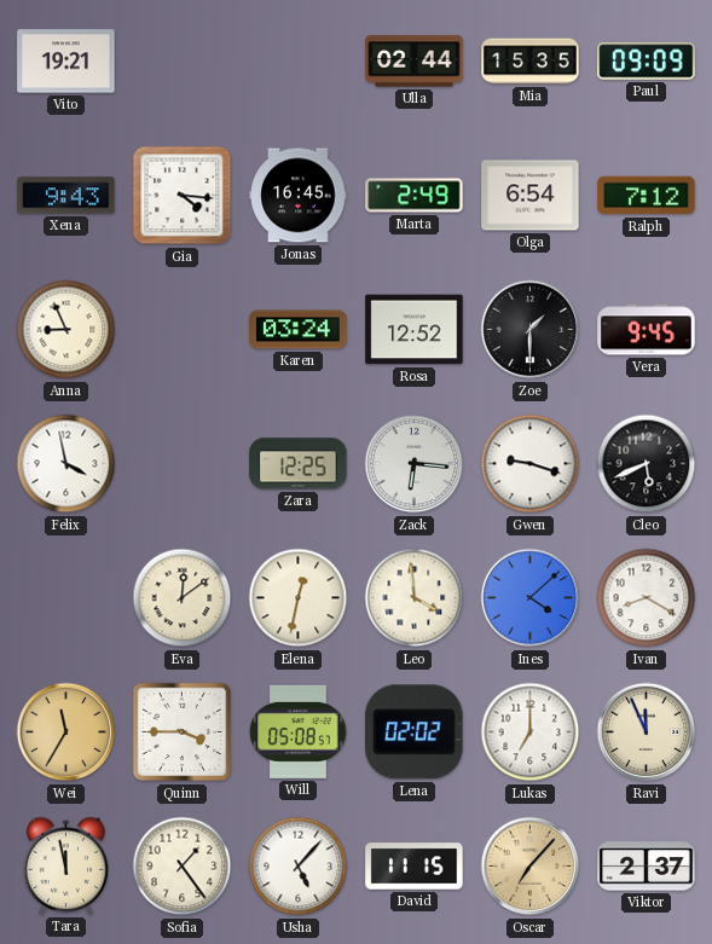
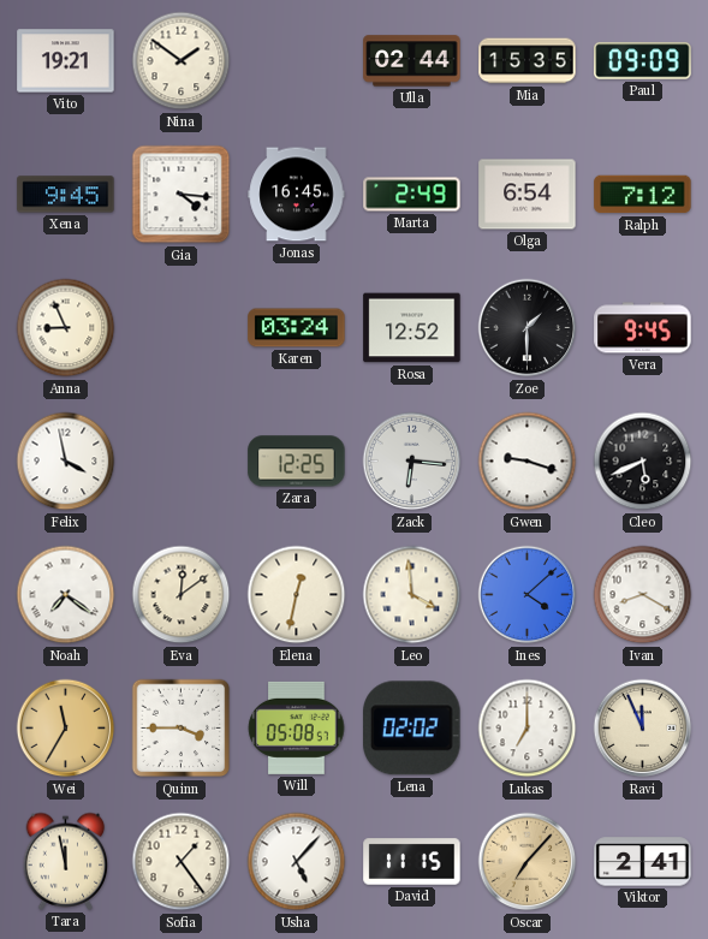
Nina: none -> 1:51
Xena: 9:43 -> 9:45
Noah: none -> 7:21
Viktor: 2:37 -> 2:41
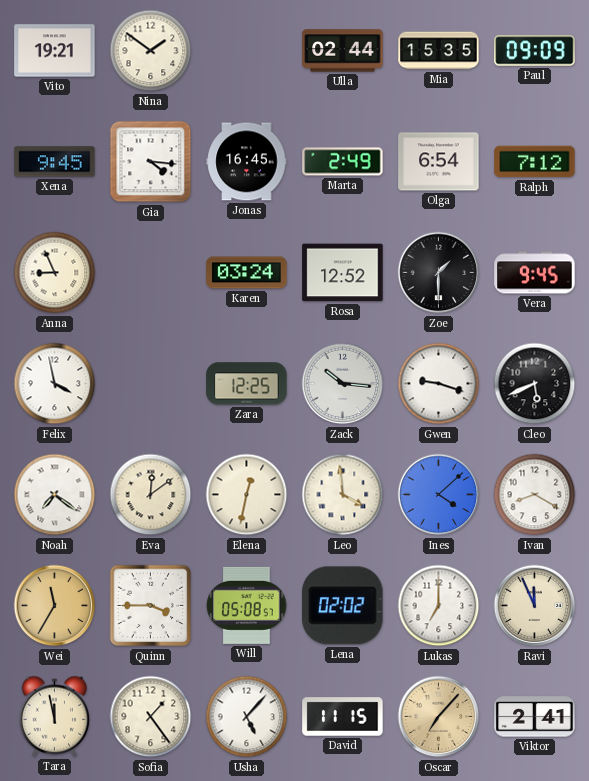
Zack: 6:16 -> 10:16
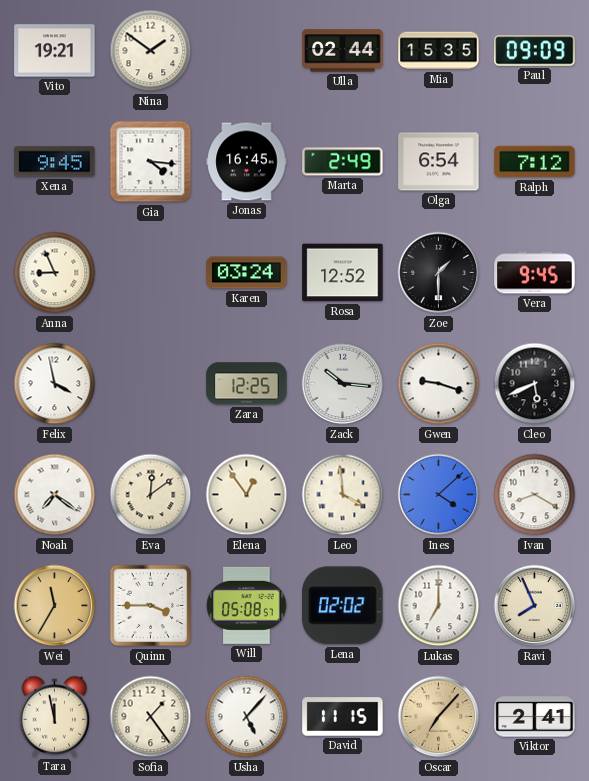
Elena: 12:32 -> 12:54
Ravi: 11:56 -> 7:56
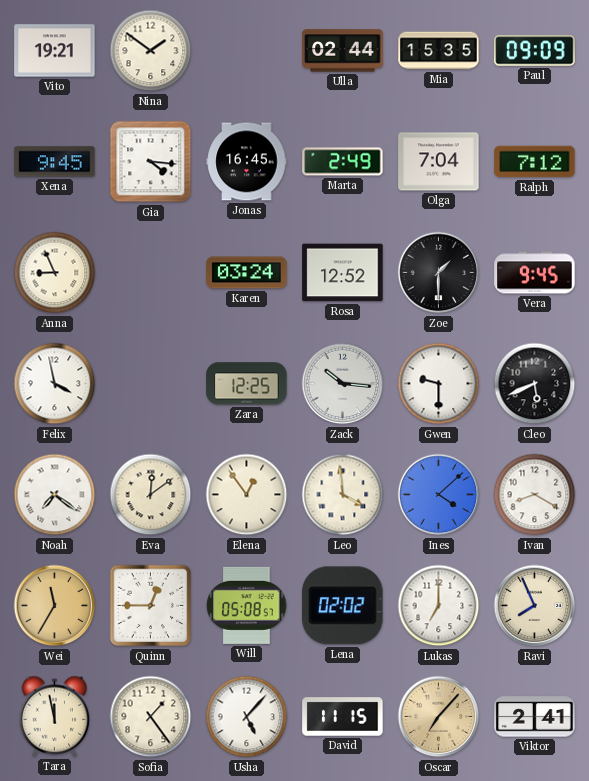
Olga: 6:54 -> 7:04
Gwen: 9:18 -> 9:30
Quinn: 3:45 -> 12:45
